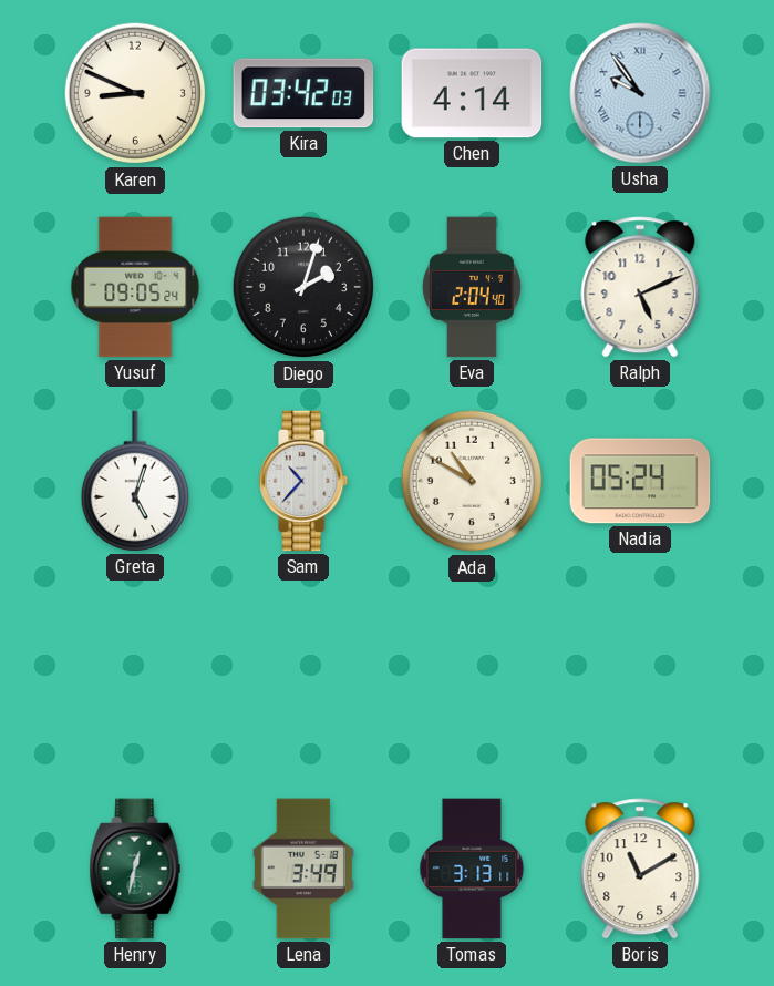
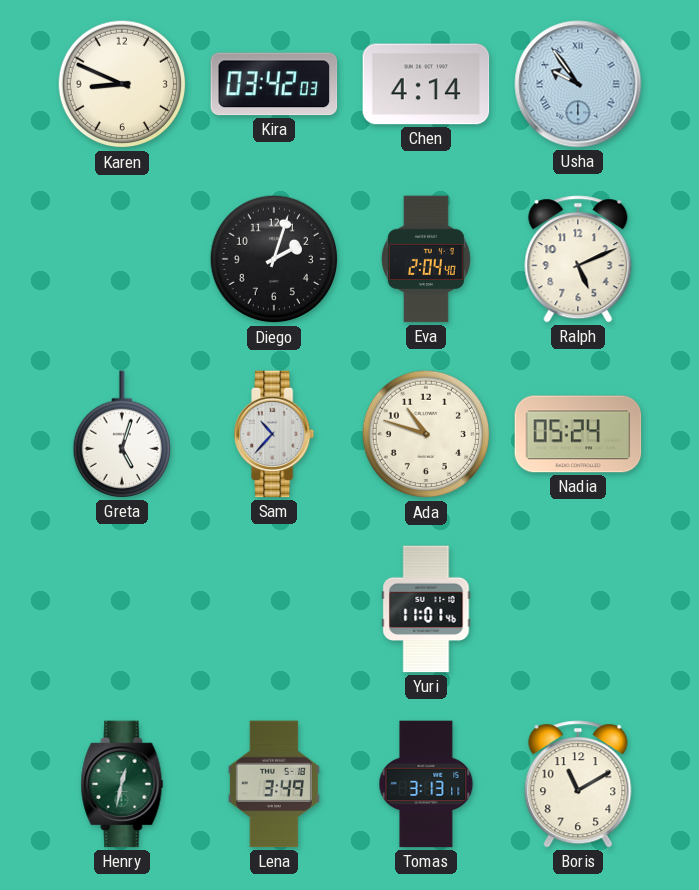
Yusuf: 09:05 -> none
Ada: 10:50 -> 10:48
Yuri: none -> 11:01
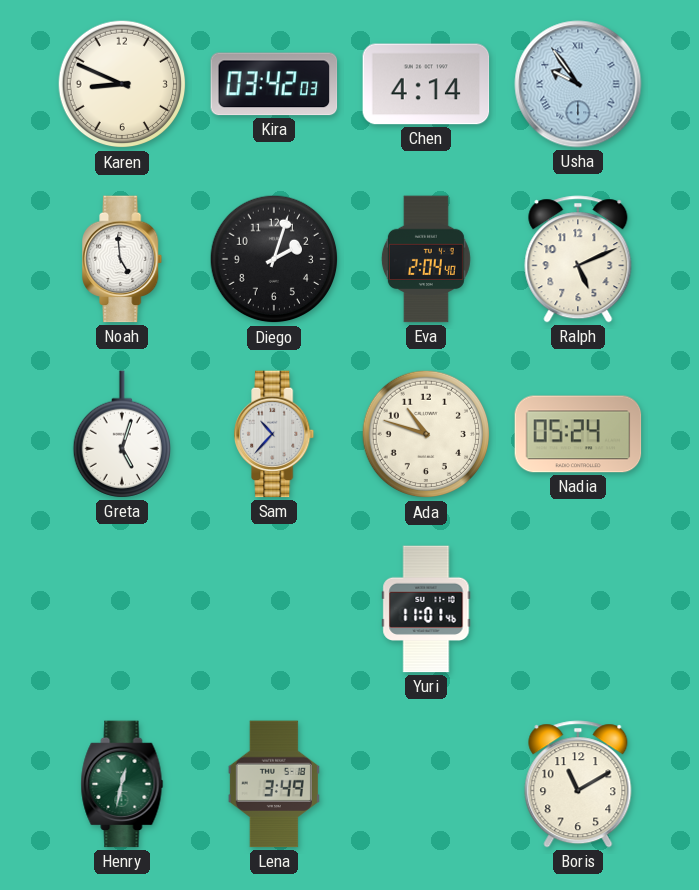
Noah: none -> 4:59
Tomas: 3:13 -> none
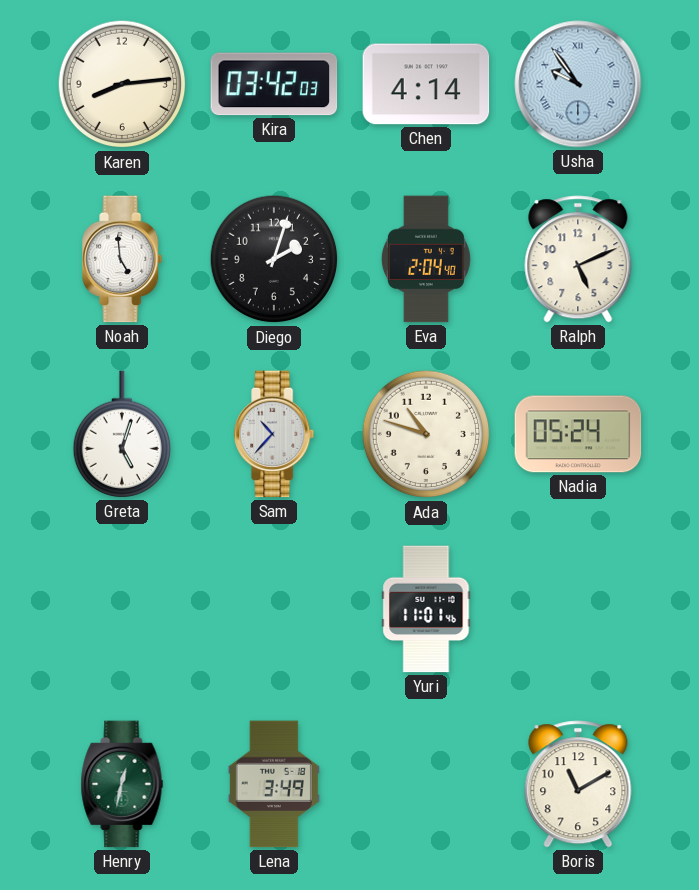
Karen: 8:49 -> 8:14
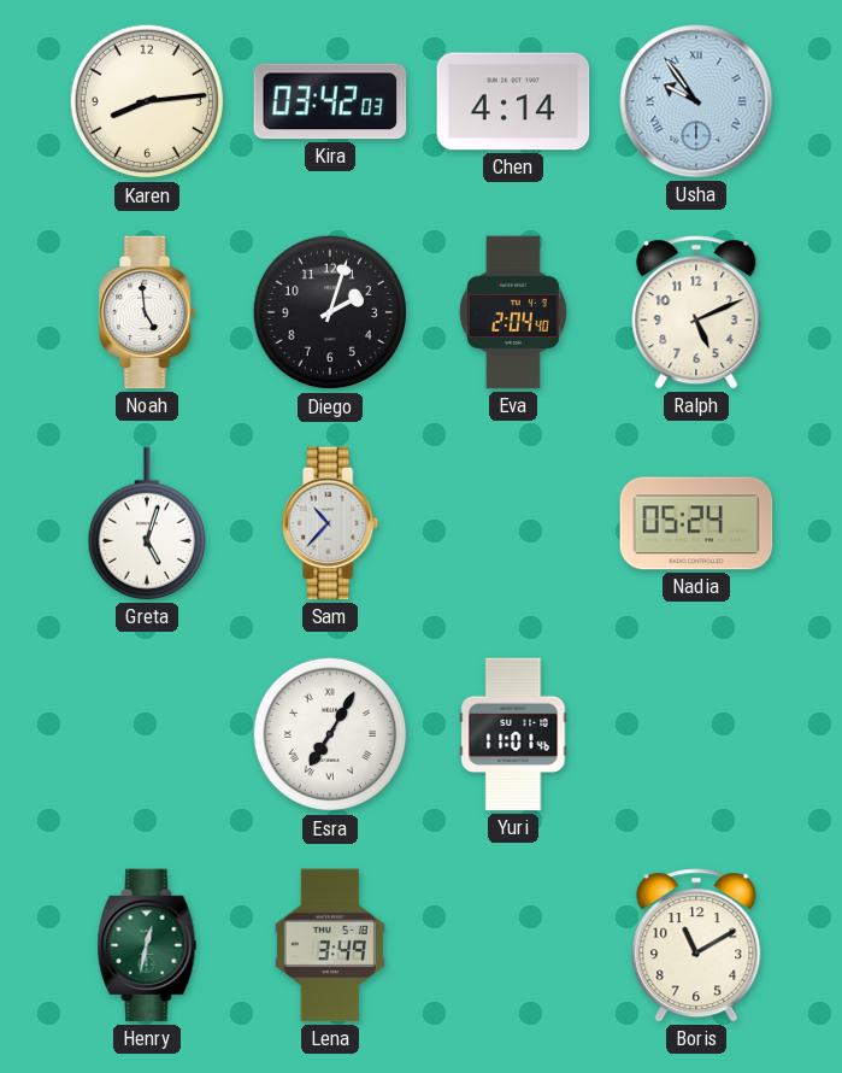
Ada: 10:48 -> none
Esra: none -> 7:05
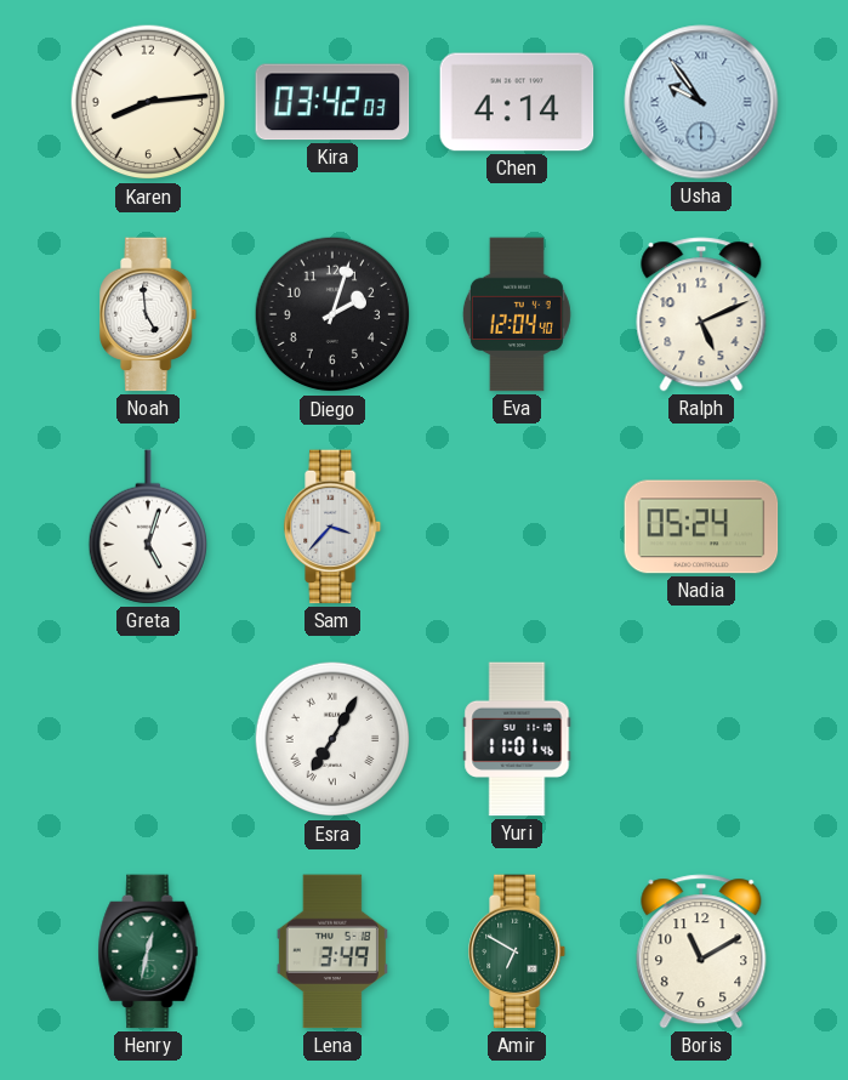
Eva: 2:04 -> 12:04
Sam: 10:37 -> 3:37
Amir: none -> 6:50
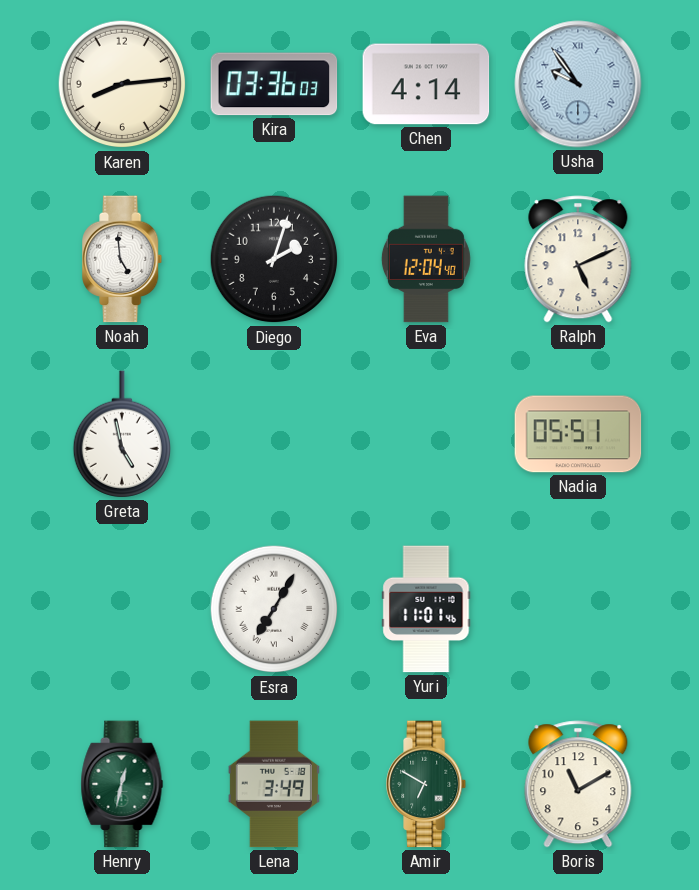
Kira: 03:42 -> 03:36
Greta: 5:03 -> 4:58
Sam: 3:37 -> none
Nadia: 05:24 -> 05:51
